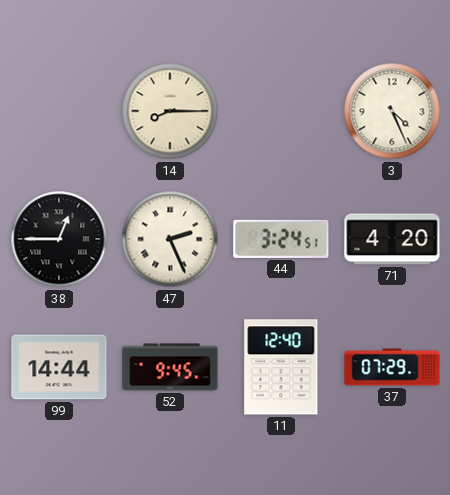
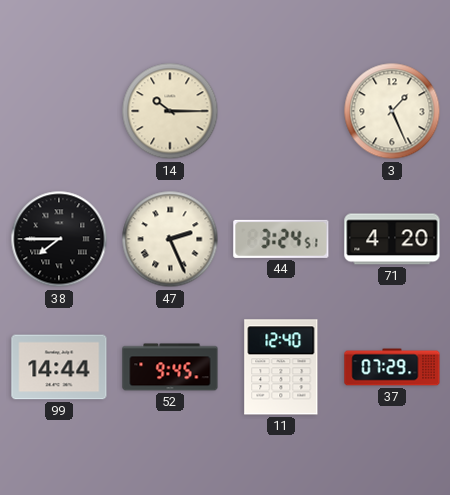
14: 8:15 -> 10:15
3: 4:26 -> 1:26
38: 12:45 -> 7:45
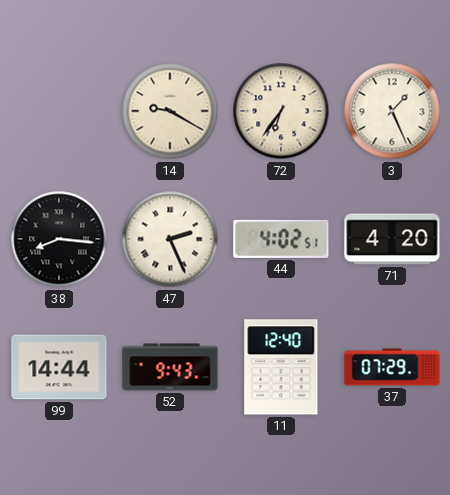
14: 10:15 -> 9:20
72: none -> 6:36
38: 7:45 -> 8:16
44: 3:24 -> 4:02
52: 9:45 -> 9:43
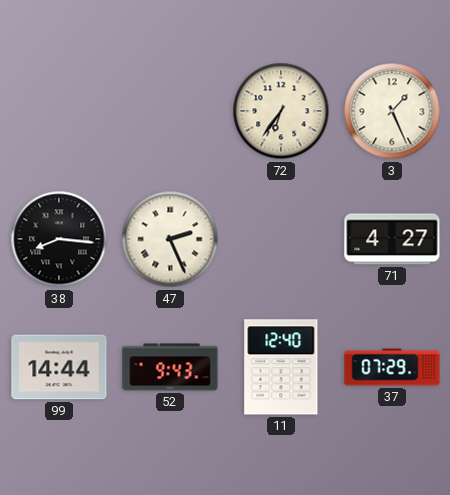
14: 9:20 -> none
44: 4:02 -> none
71: 4:20 -> 4:27
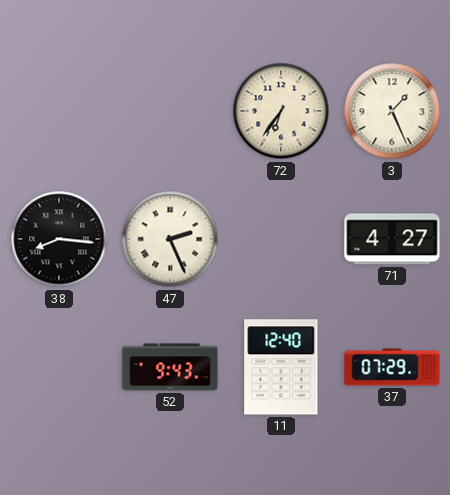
99: 14:44 -> none
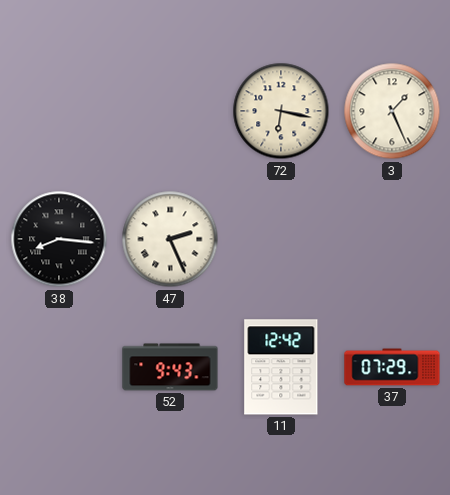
72: 6:36 -> 6:17
71: 4:27 -> none
11: 12:40 -> 12:42
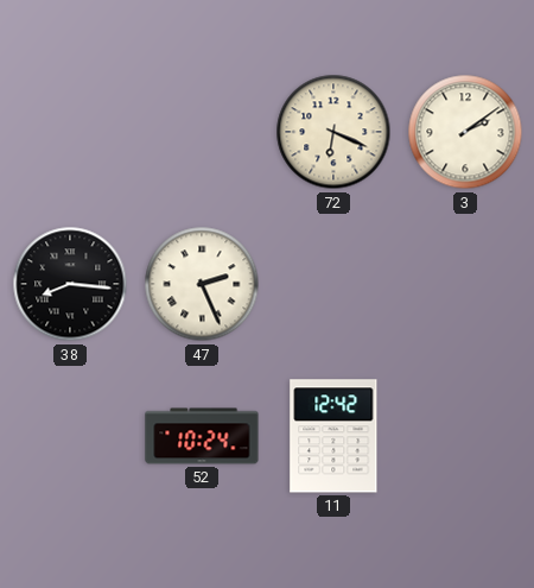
72: 6:17 -> 6:19
3: 1:26 -> 2:09
52: 9:43 -> 10:24
37: 07:29 -> none
